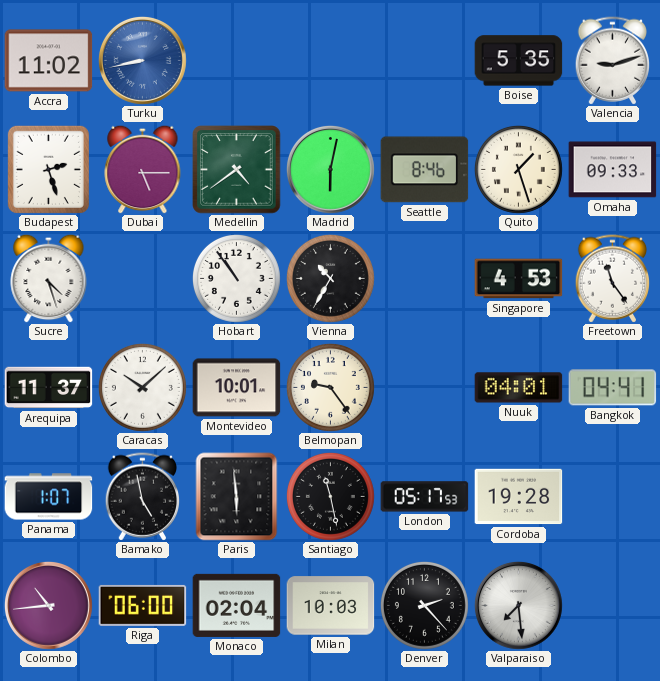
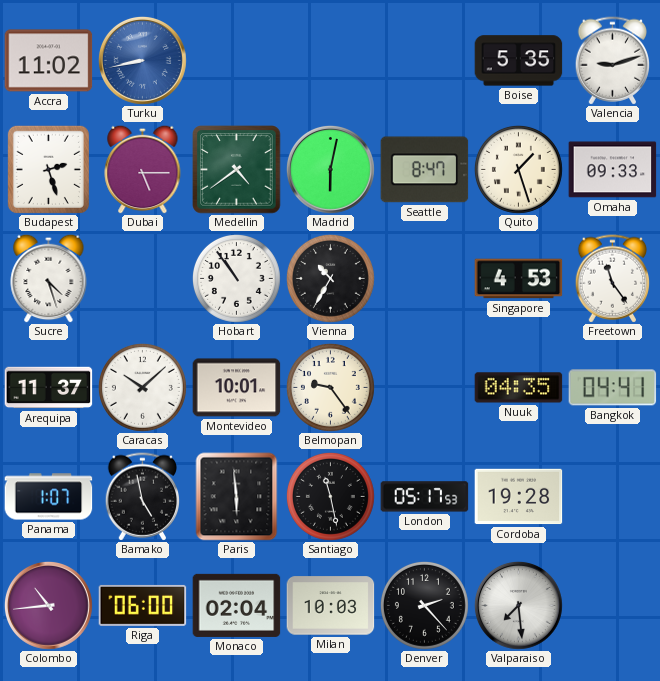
Seattle: 8:46 -> 8:47
Nuuk: 04:01 -> 04:35
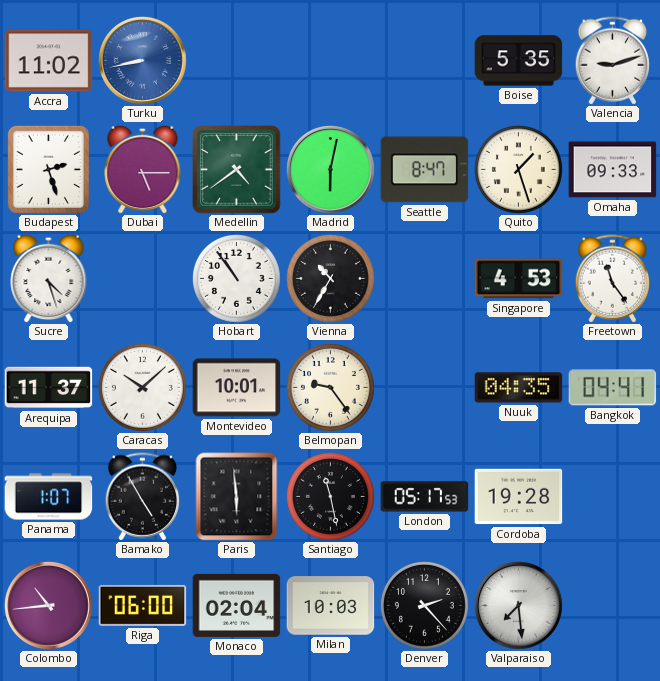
Bamako: 4:58 -> 4:55
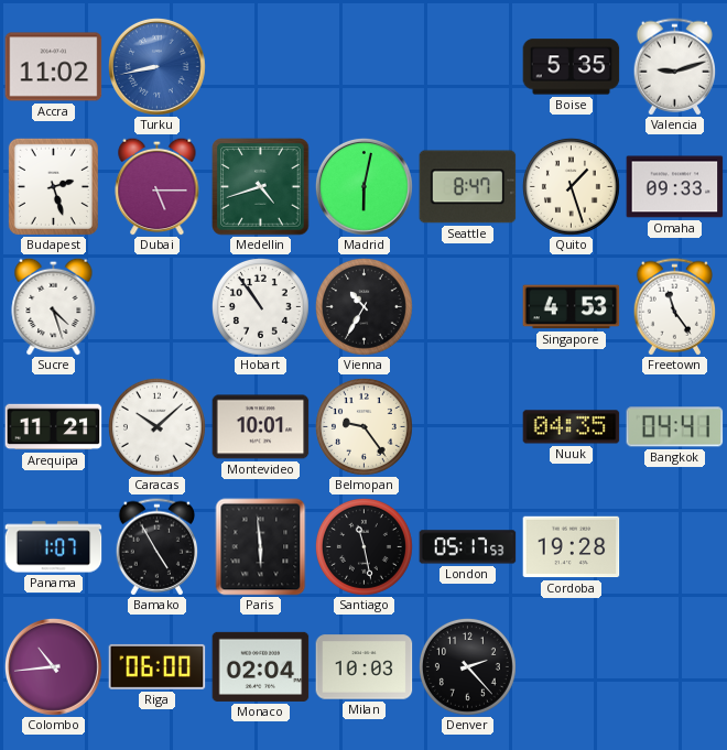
Medellin: 4:39 -> 4:42
Arequipa: 11:37 -> 11:21
Valparaiso: 7:29 -> none
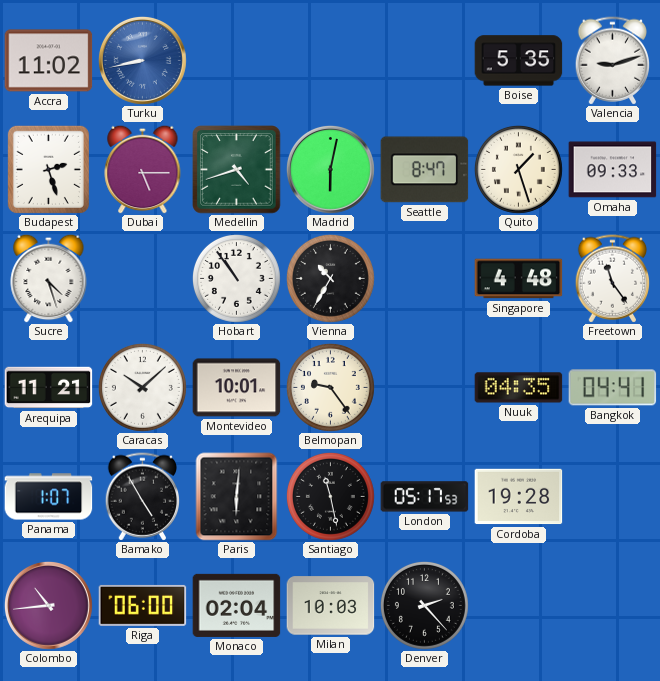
Singapore: 4:53 -> 4:48
Paris: 5:59 -> 6:01
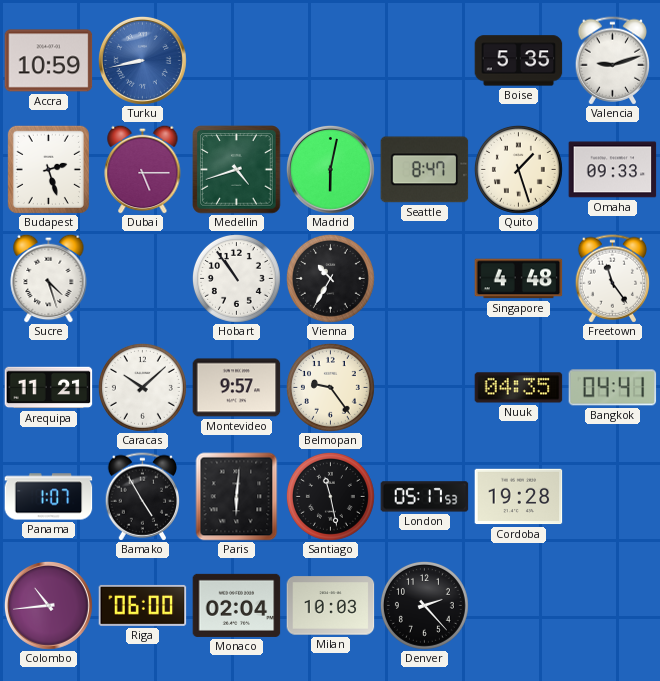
Accra: 11:02 -> 10:59
Montevideo: 10:01 -> 9:57
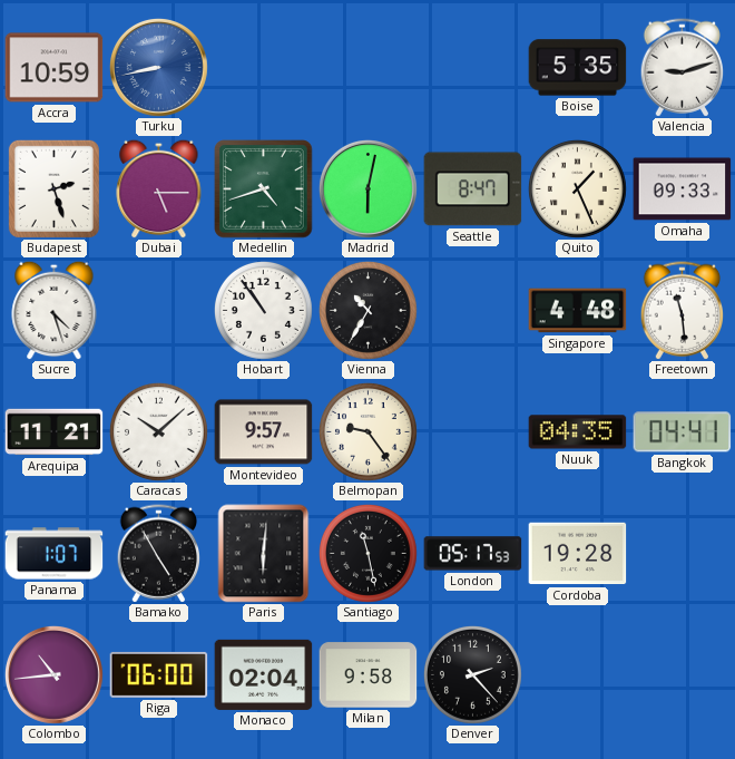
Quito: 1:27 -> 1:26
Freetown: 11:24 -> 11:29
Milan: 10:03 -> 9:58
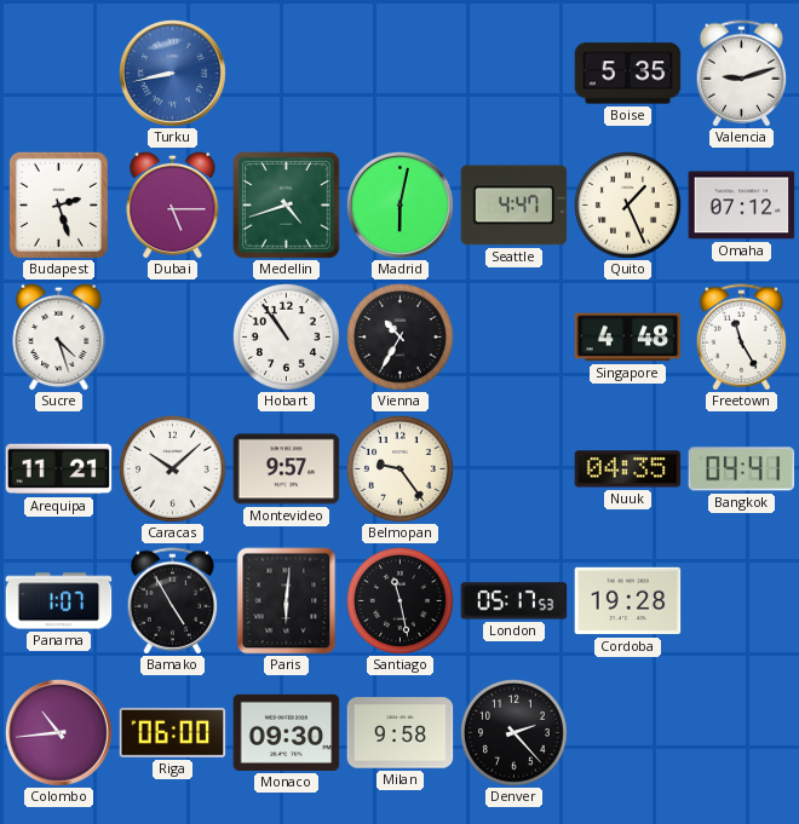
Accra: 10:59 -> none
Seattle: 8:47 -> 4:47
Omaha: 09:33 -> 07:12
Freetown: 11:29 -> 11:25
Monaco: 02:04 -> 09:30
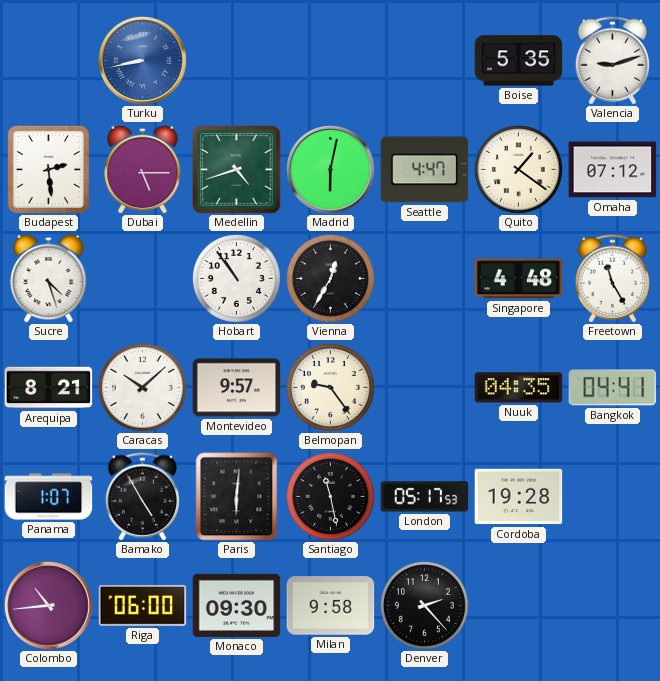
Budapest: 2:27 -> 2:29
Quito: 1:26 -> 1:21
Vienna: 10:35 -> 12:35
Arequipa: 11:21 -> 8:21
